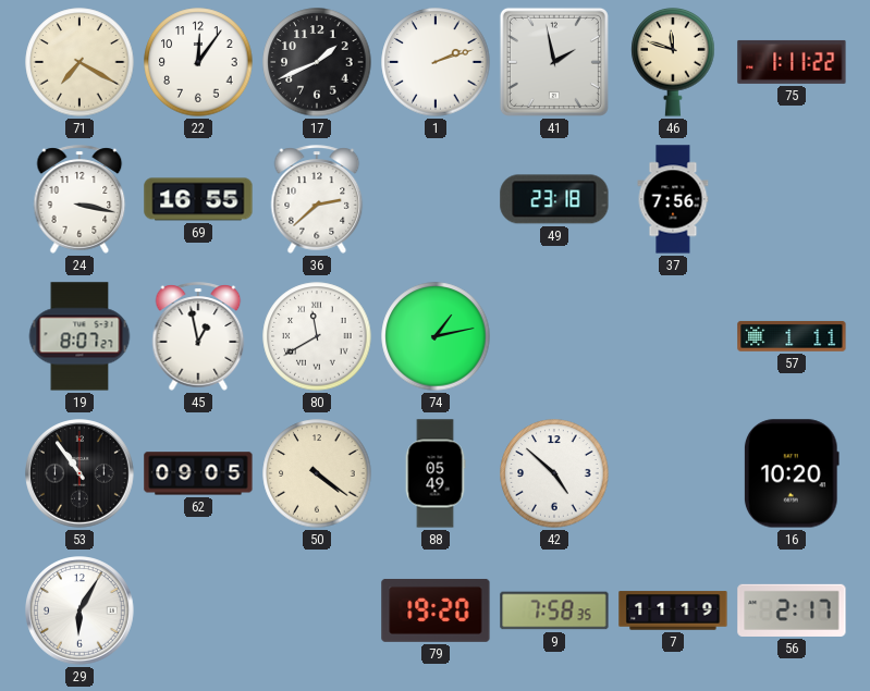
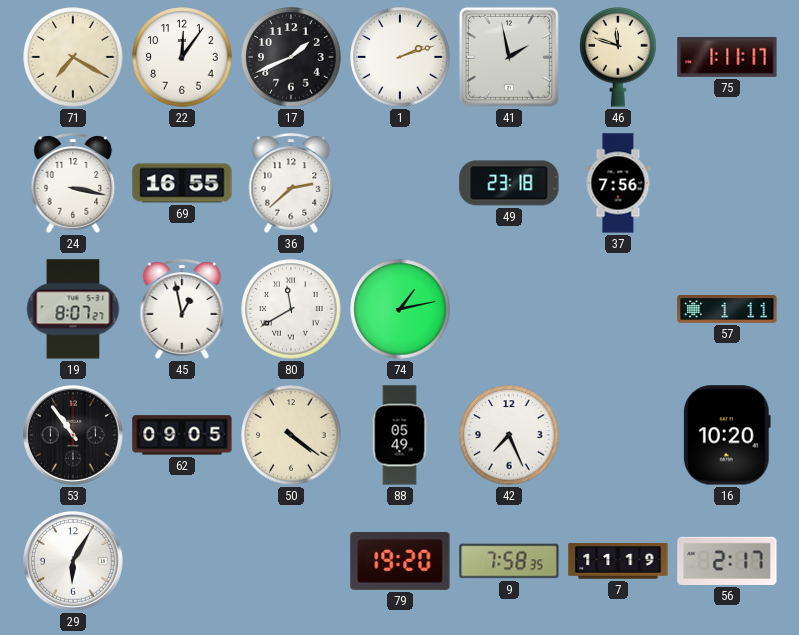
75: 1:11:22 -> 1:11:17
42: 4:52 -> 7:26
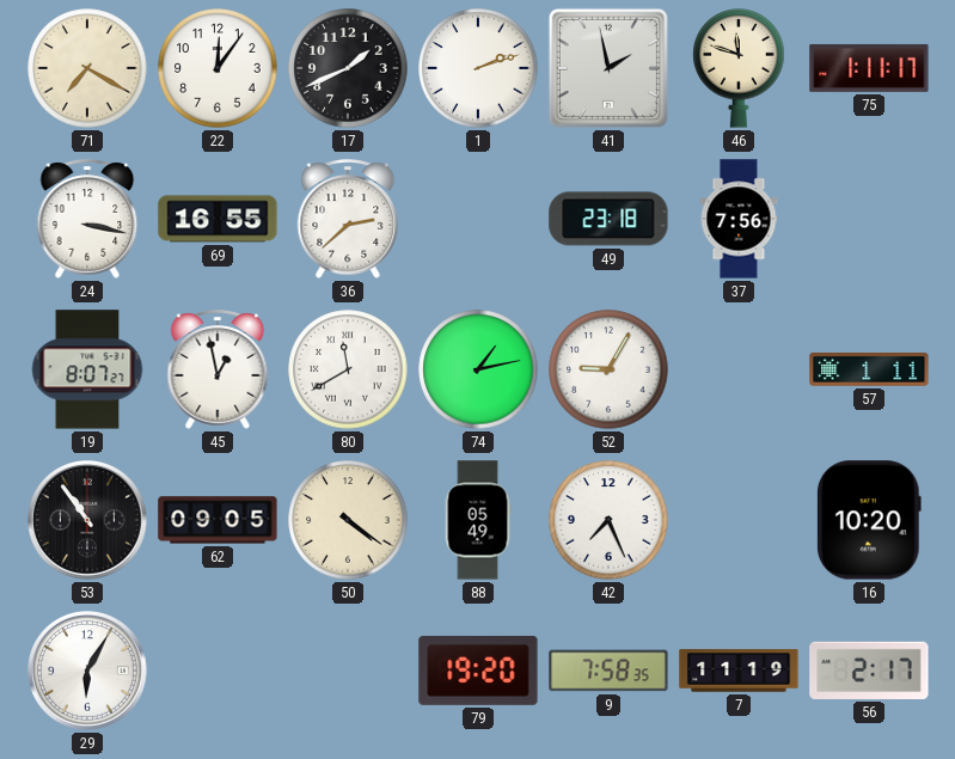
52: none -> 9:05
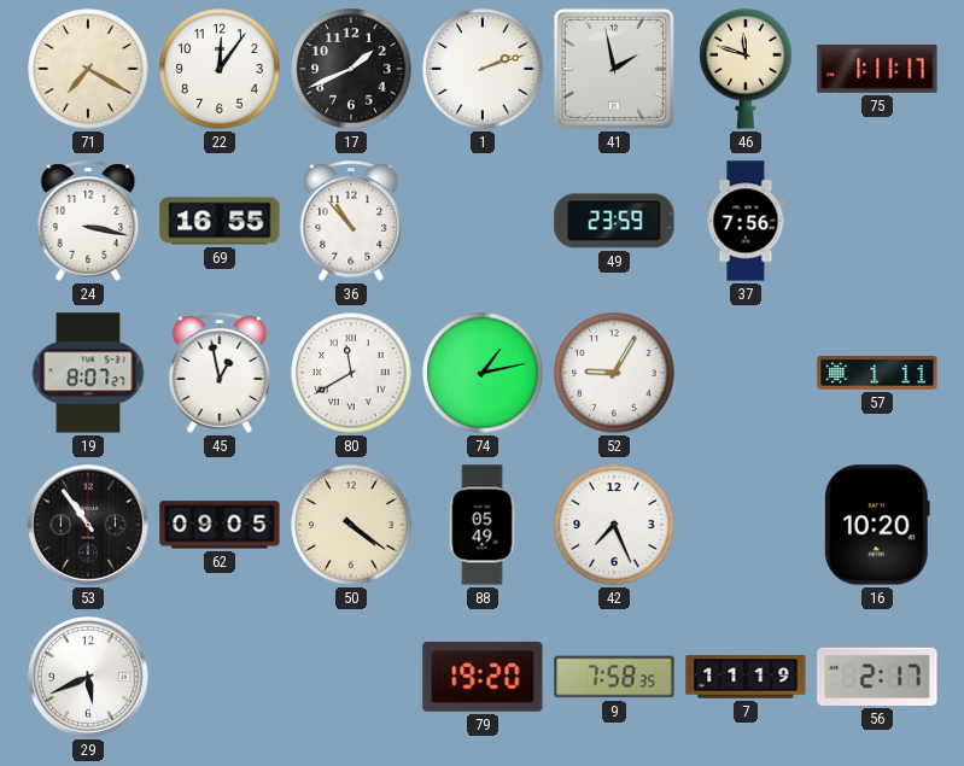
36: 2:38 -> 10:53
49: 23:18 -> 23:59
29: 6:05 -> 5:41
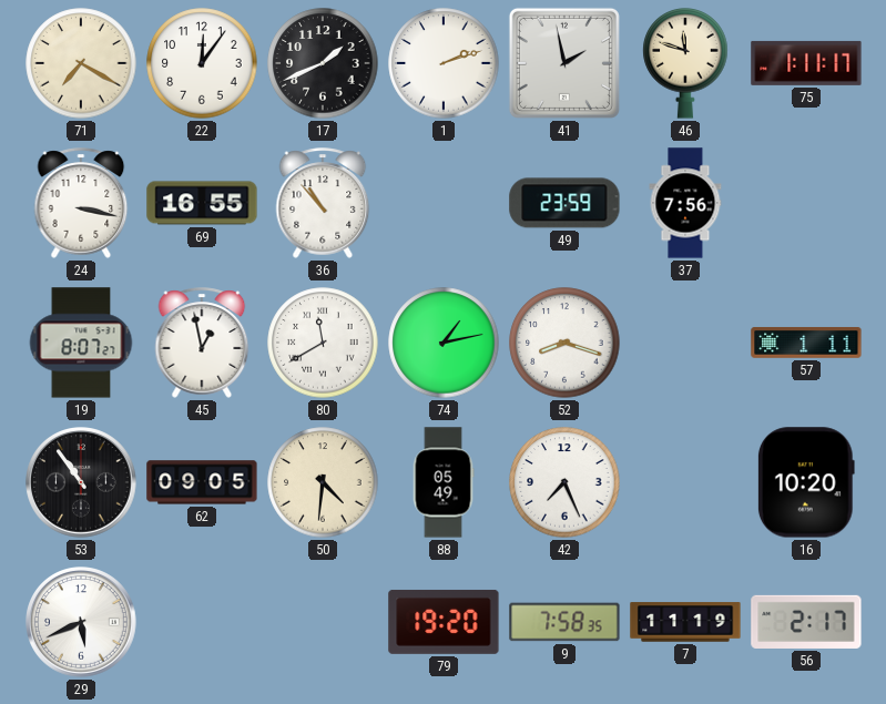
52: 9:05 -> 8:18
50: 4:21 -> 4:31
